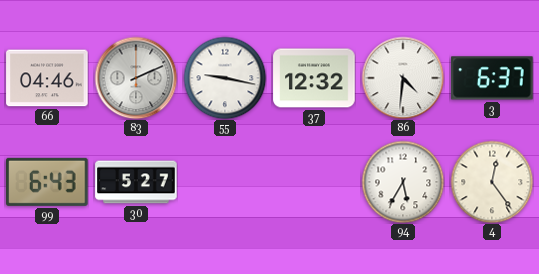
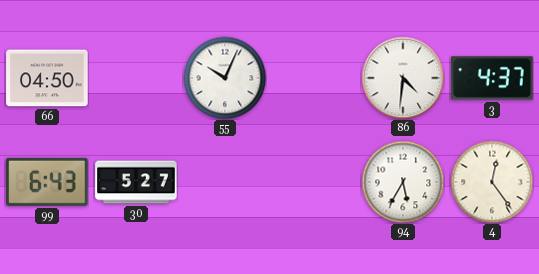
66: 04:46 -> 04:50
83: 2:11 -> none
55: 9:17 -> 10:04
37: 12:32 -> none
3: 6:37 -> 4:37
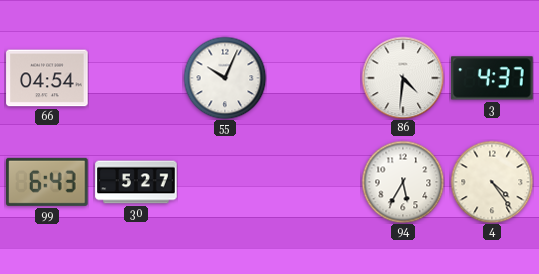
66: 04:50 -> 04:54
4: 12:24 -> 4:24
